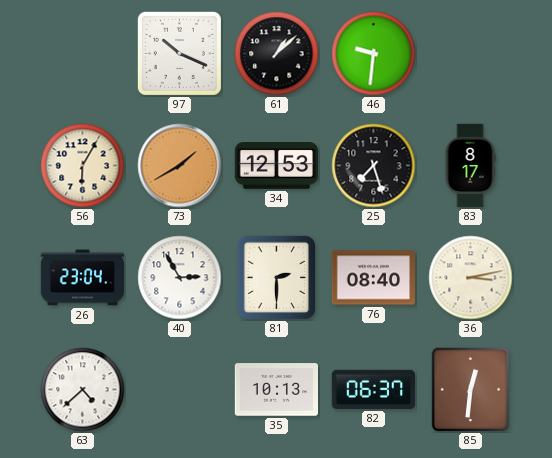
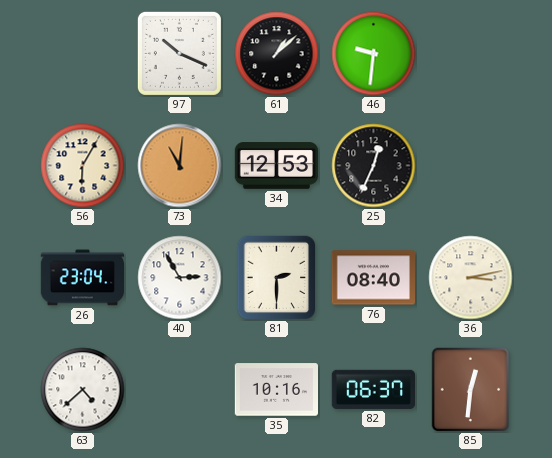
73: 1:40 -> 11:01
25: 7:27 -> 12:34
83: 8:17 -> none
35: 10:13 -> 10:16
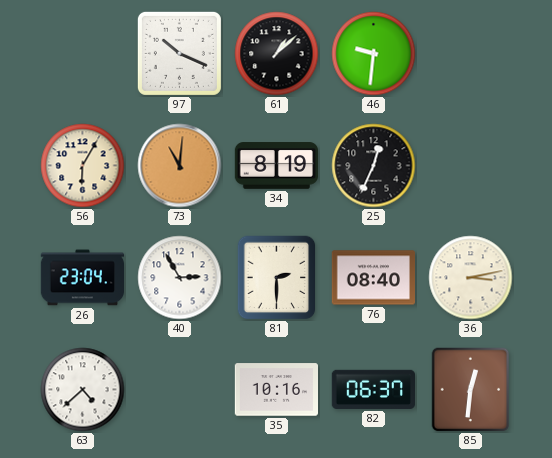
34: 12:53 -> 8:19
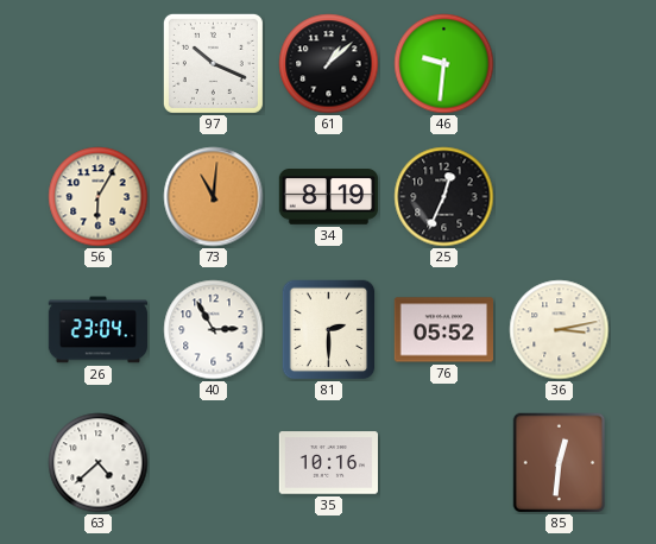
76: 08:40 -> 05:52
82: 06:37 -> none
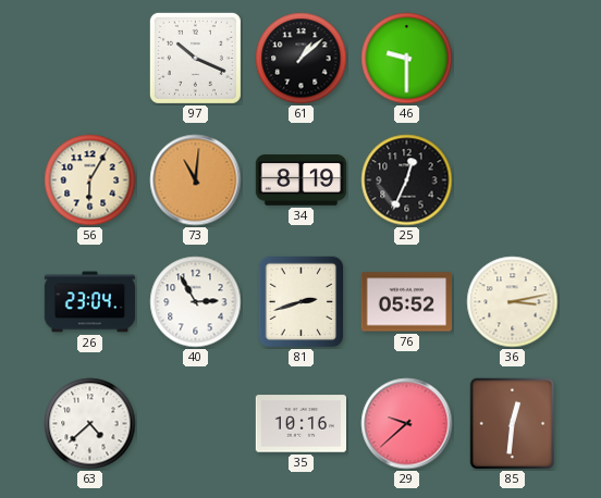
46: 9:31 -> 9:30
81: 2:30 -> 2:42
29: none -> 9:38
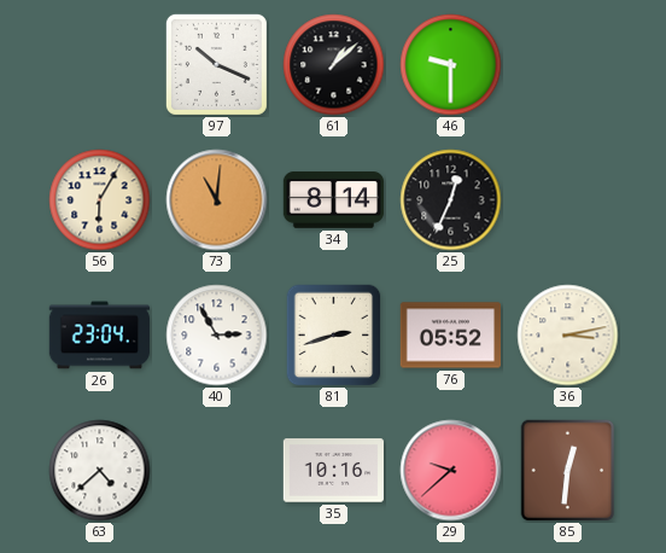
34: 8:19 -> 8:14
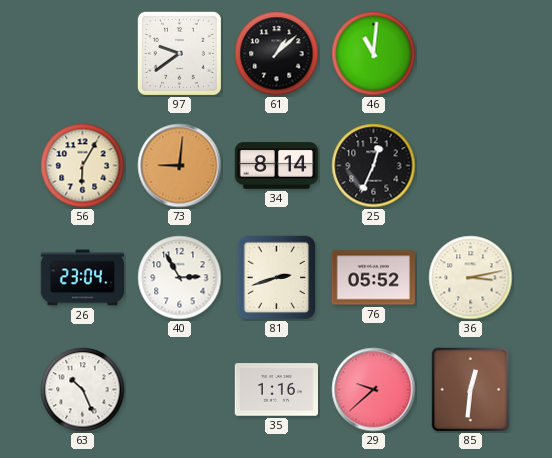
97: 10:19 -> 9:39
46: 9:30 -> 11:01
73: 11:01 -> 9:01
63: 4:38 -> 10:26
35: 10:16 -> 1:16
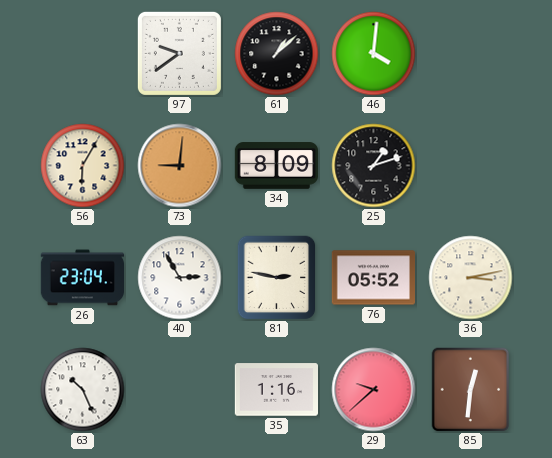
46: 11:01 -> 4:01
34: 8:14 -> 8:09
25: 12:34 -> 1:12
81: 2:42 -> 2:47
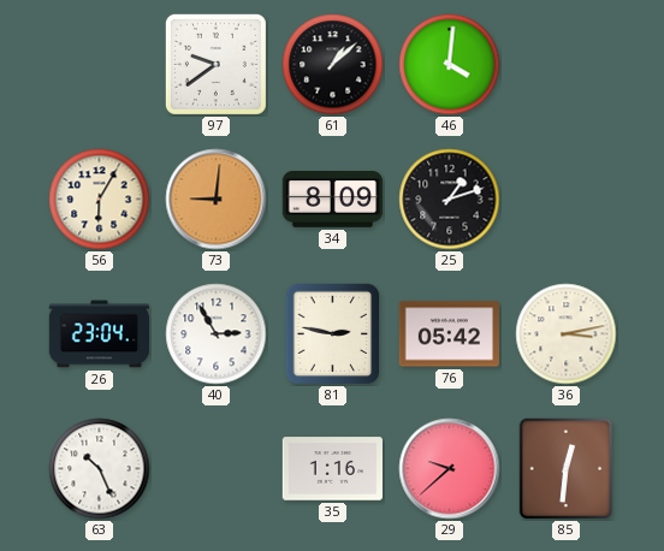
76: 05:52 -> 05:42
